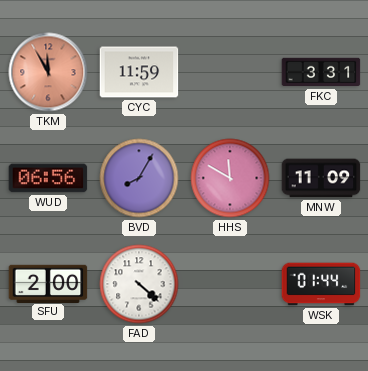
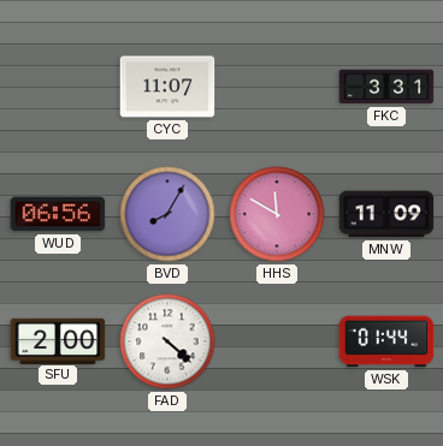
TKM: 11:55 -> none
CYC: 11:59 -> 11:07
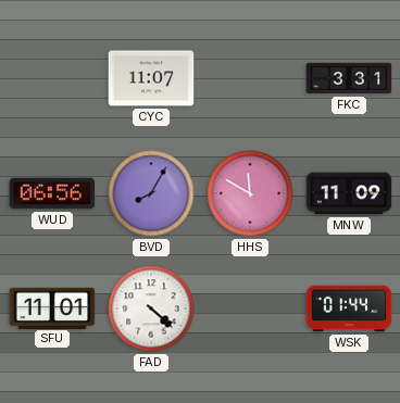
SFU: 2:00 -> 11:01
